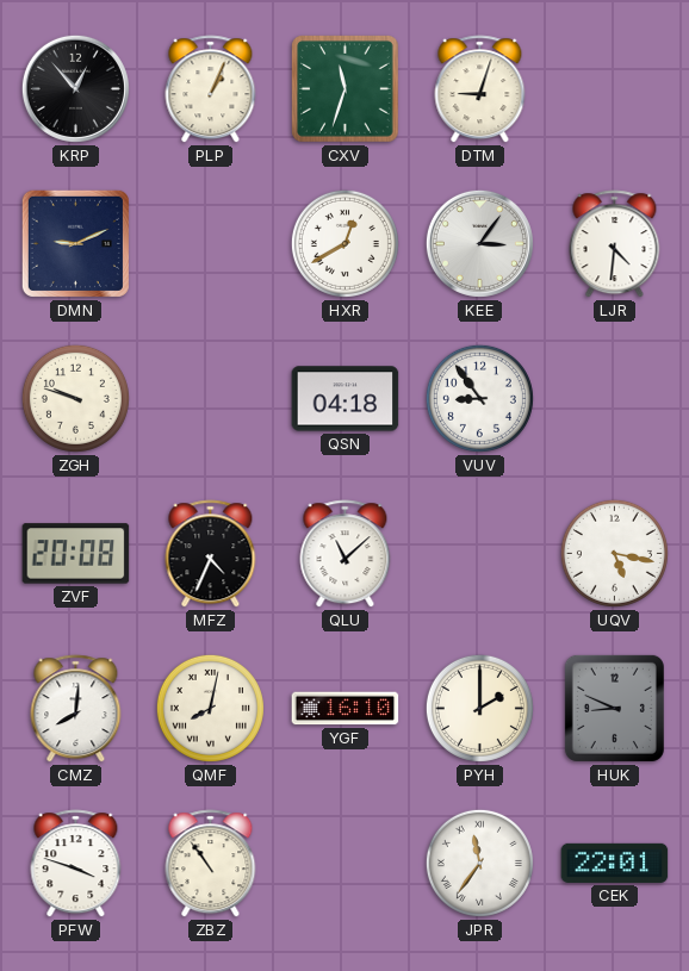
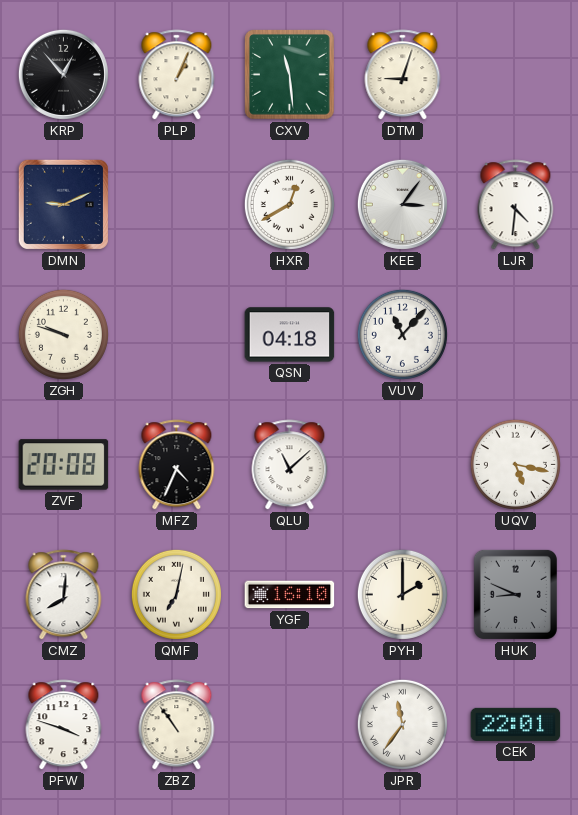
CXV: 11:33 -> 11:29
VUV: 8:54 -> 11:07
QMF: 8:02 -> 7:02
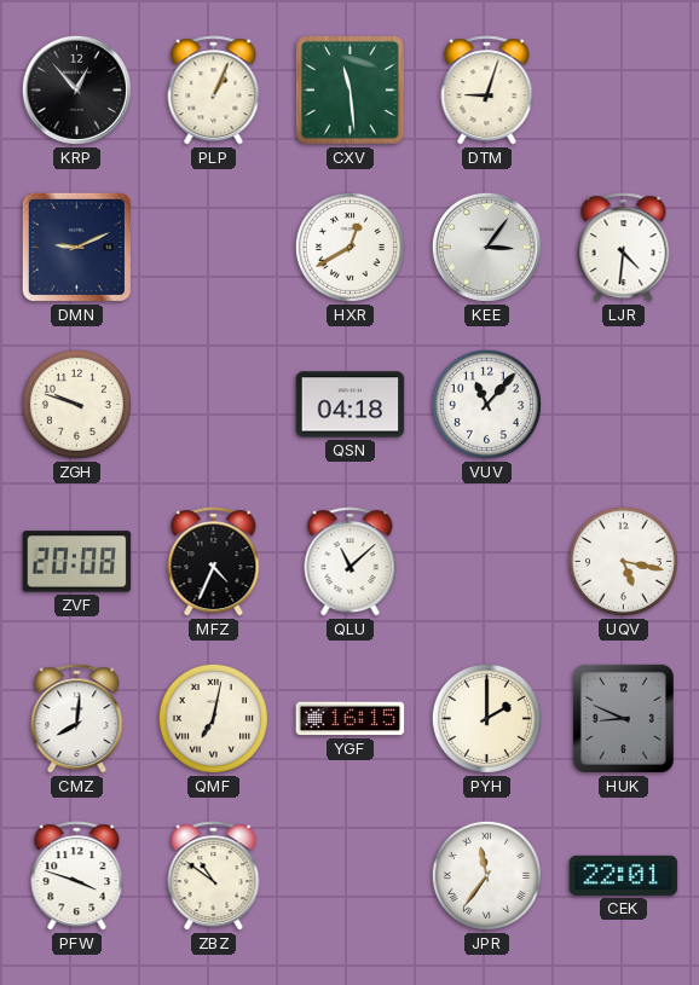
YGF: 16:10 -> 16:15
ZBZ: 10:54 -> 10:51
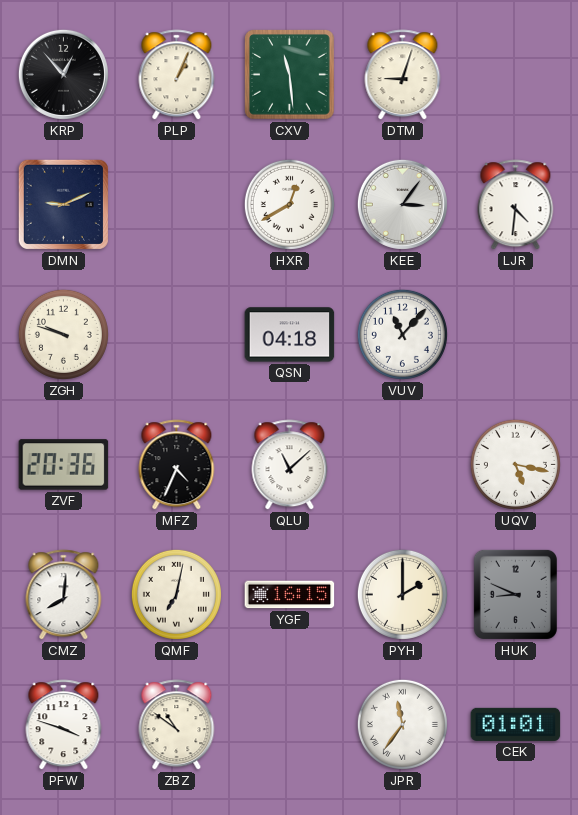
ZVF: 20:08 -> 20:36
CEK: 22:01 -> 01:01
